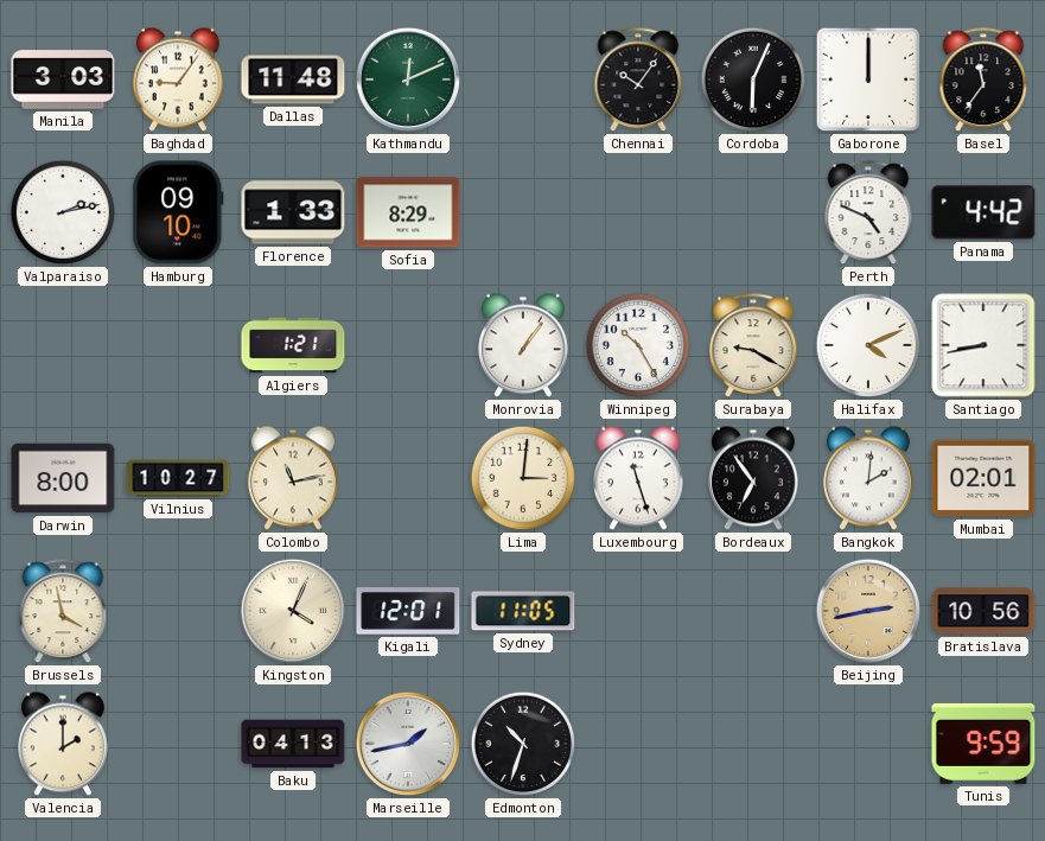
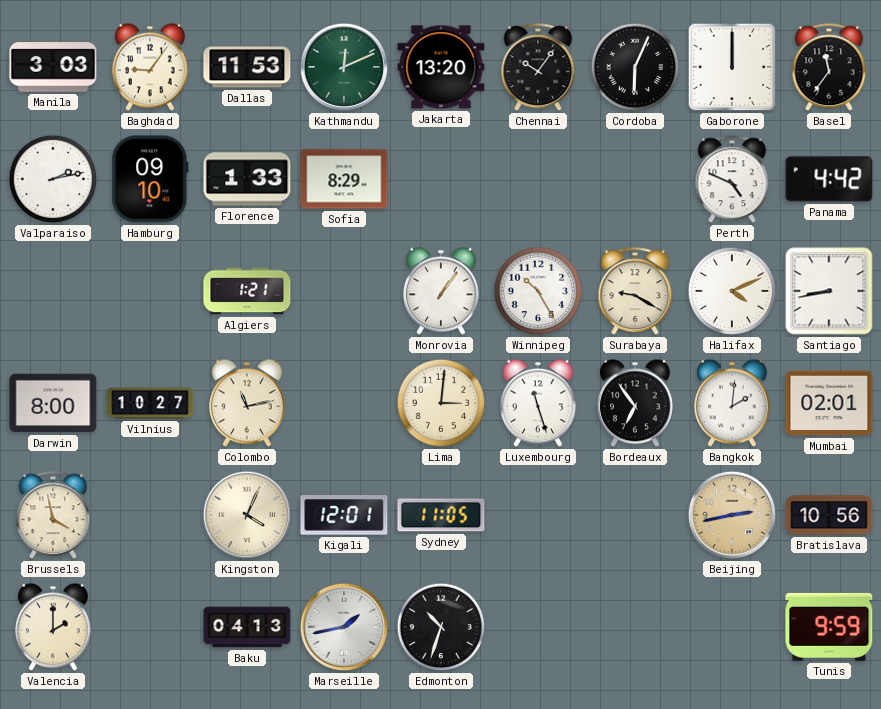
Dallas: 11:48 -> 11:53
Jakarta: none -> 13:20
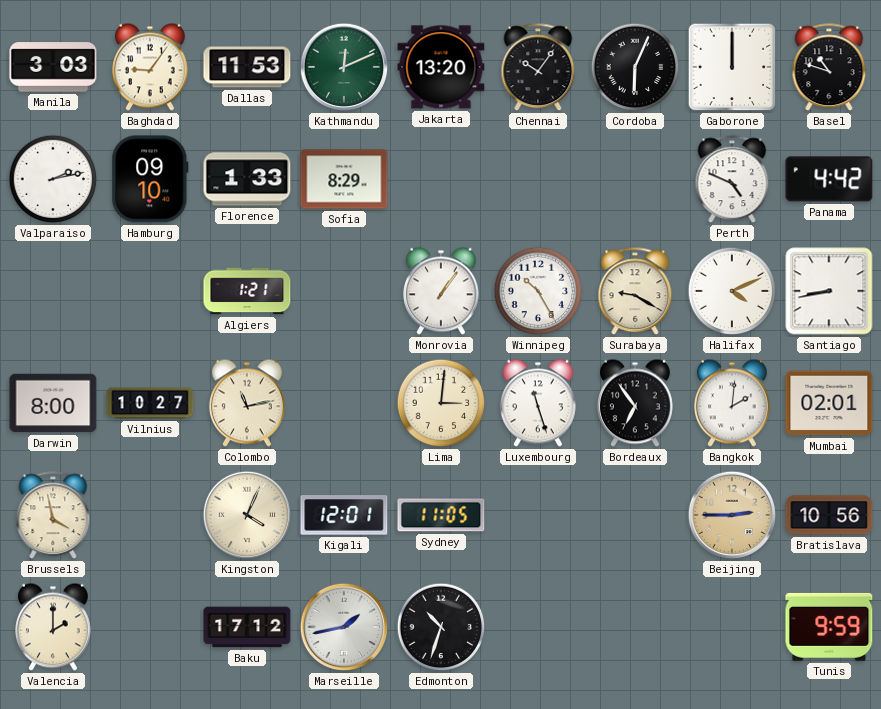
Basel: 11:36 -> 10:48
Beijing: 2:43 -> 2:45
Baku: 04:13 -> 17:12
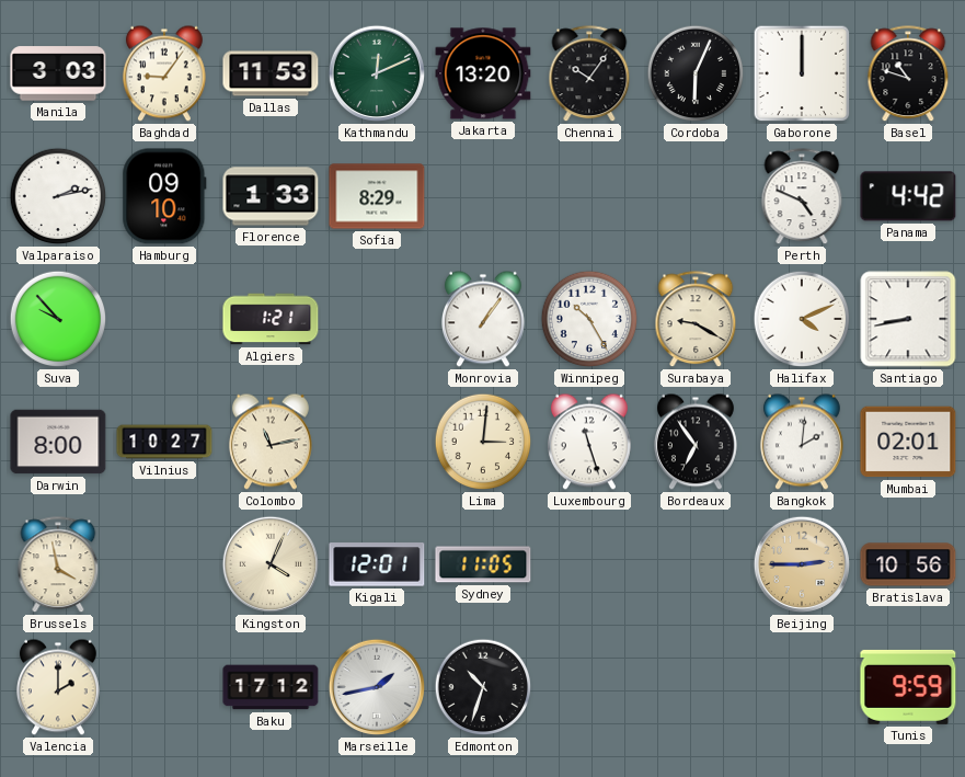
Suva: none -> 9:53
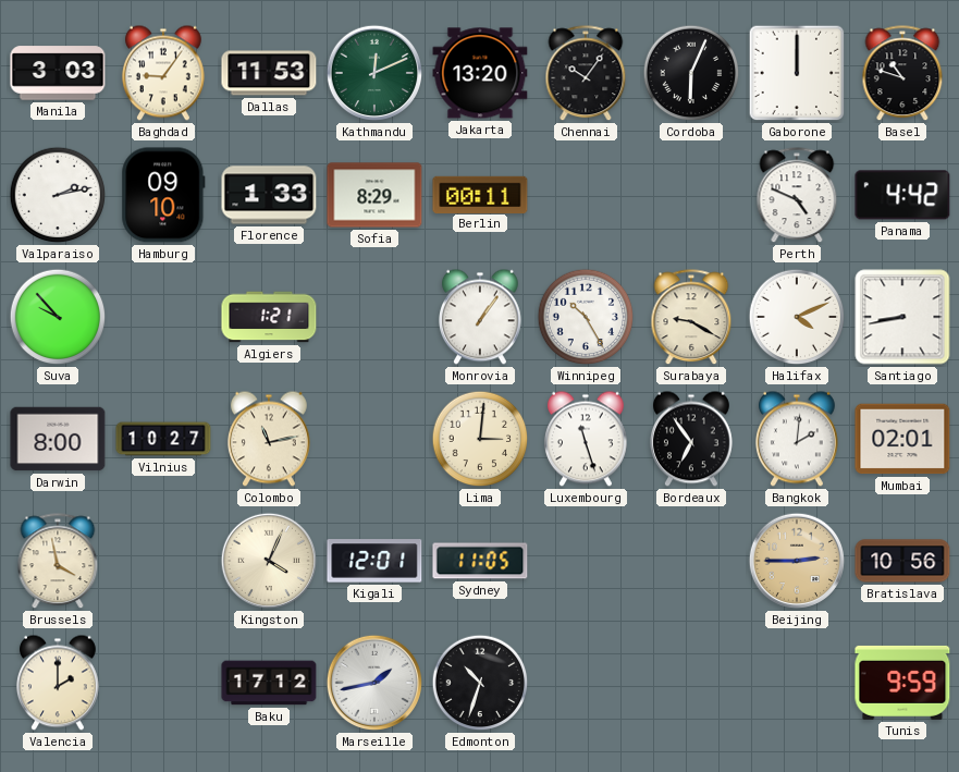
Berlin: none -> 00:11
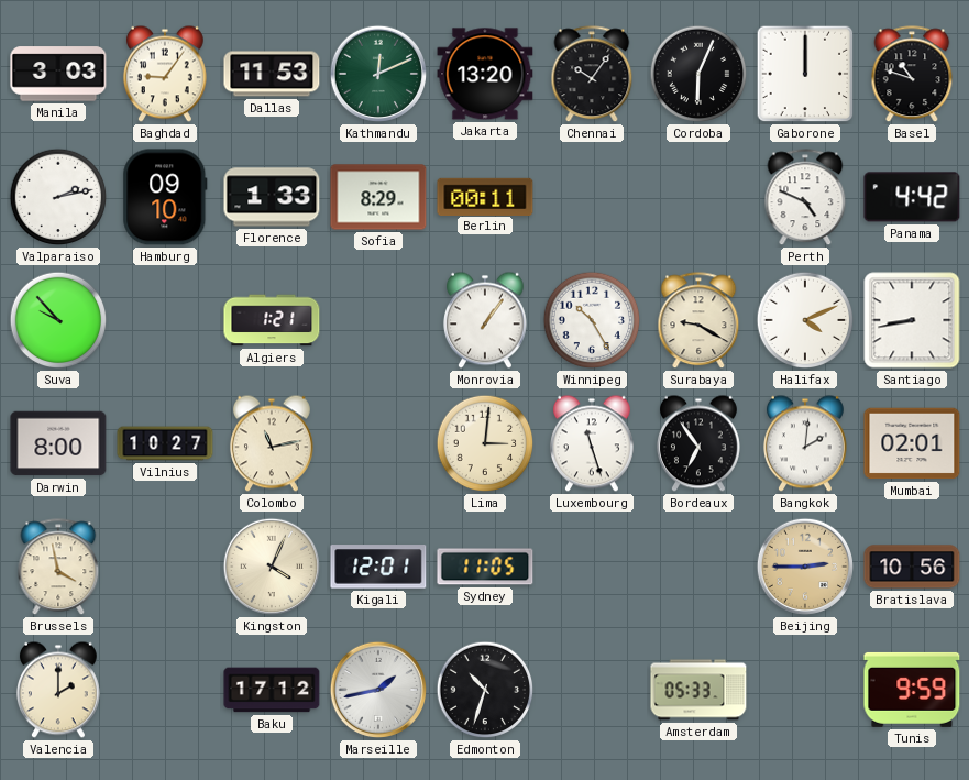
Amsterdam: none -> 05:33
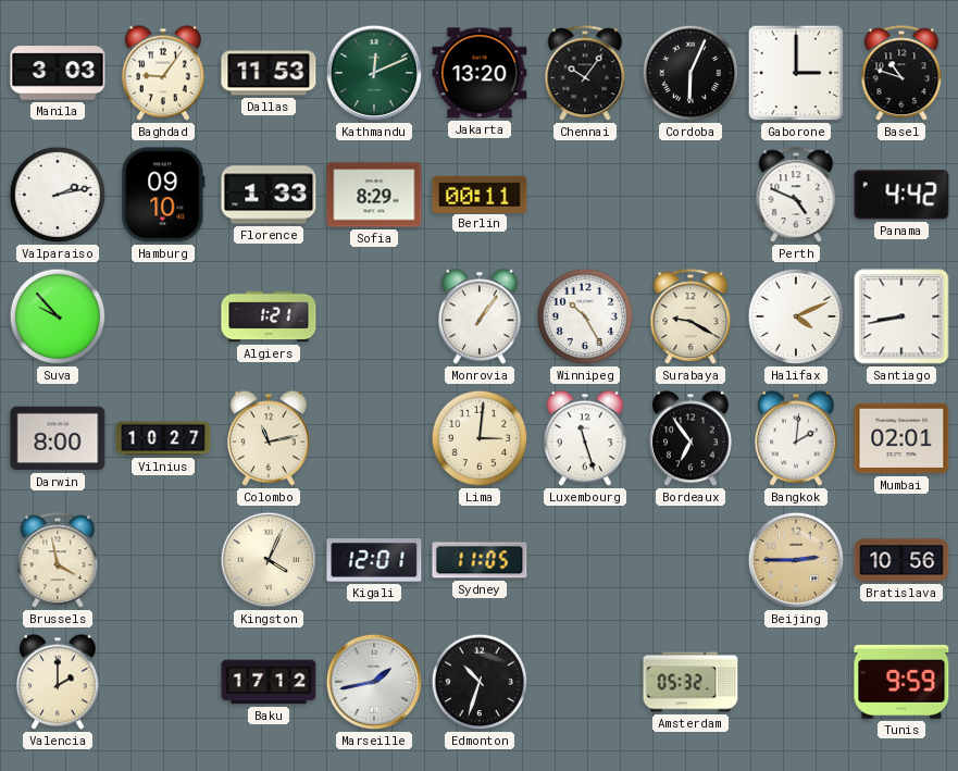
Gaborone: 12:00 -> 3:00
Amsterdam: 05:33 -> 05:32
